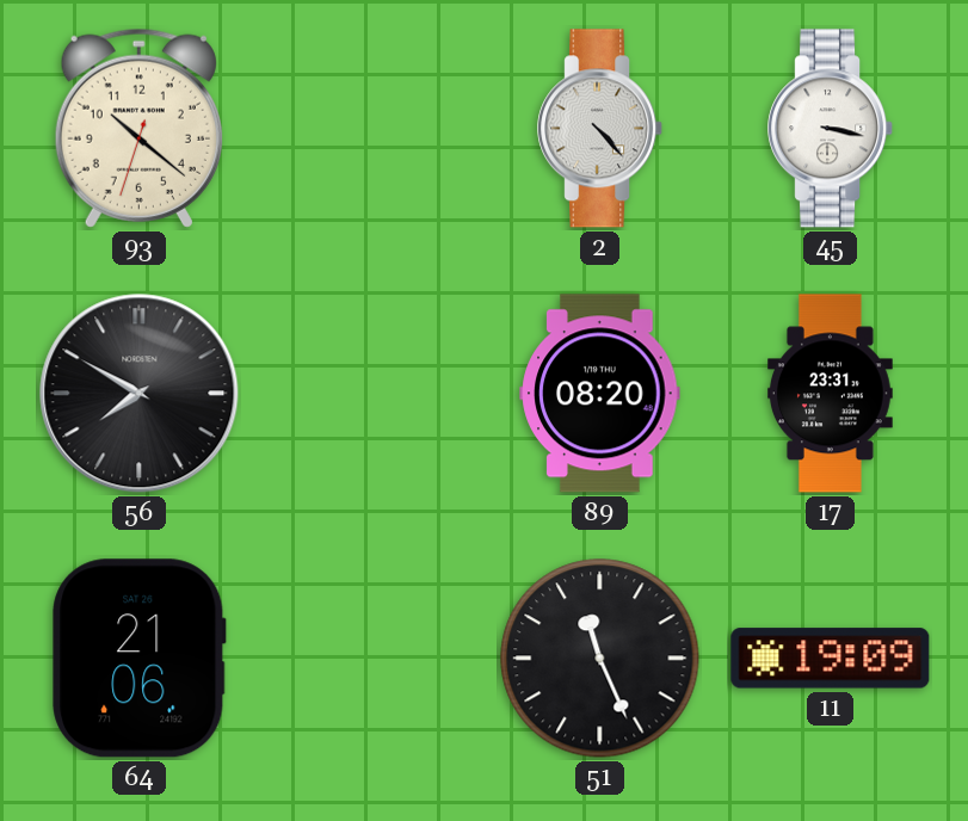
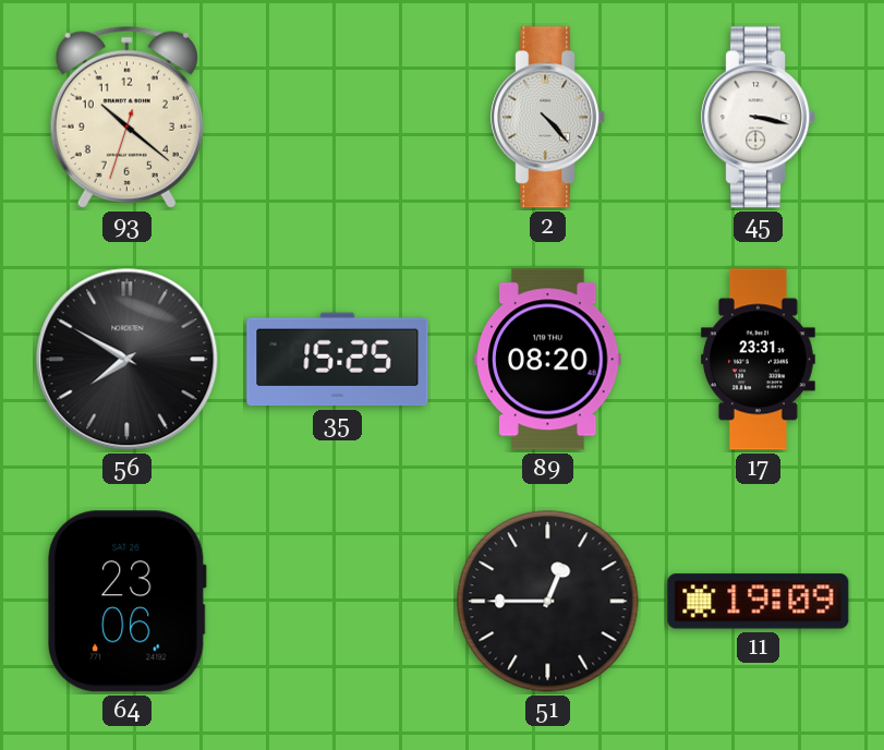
35: none -> 15:25
64: 21:06 -> 23:06
51: 11:26 -> 12:45
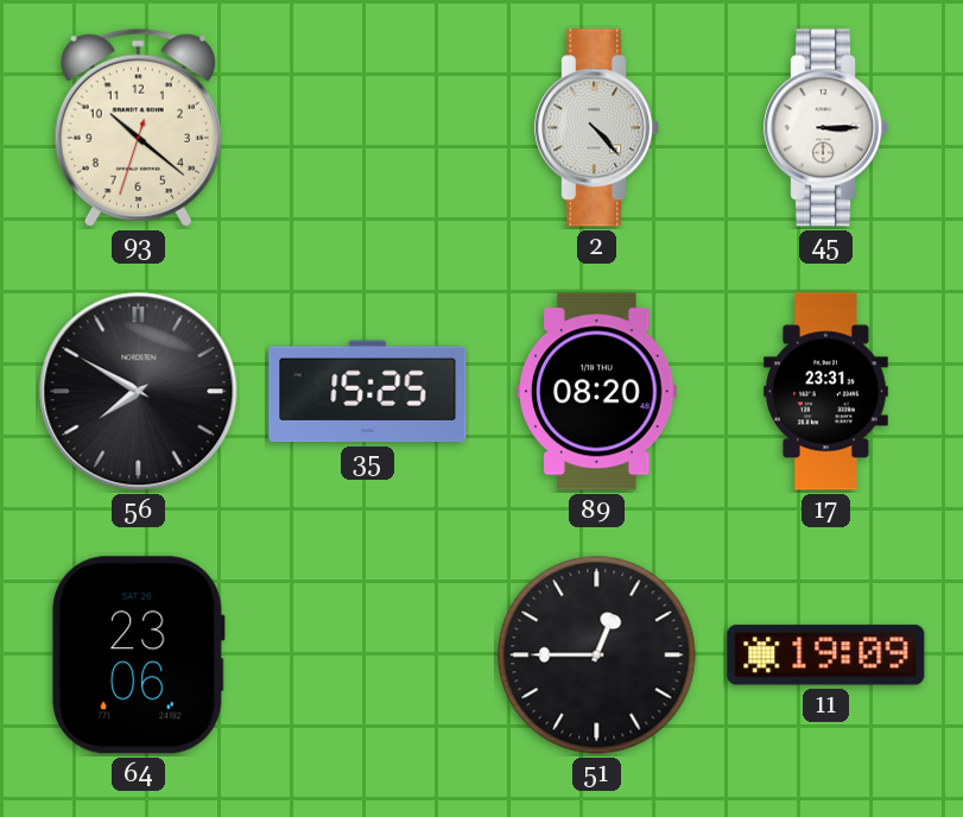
45: 3:17 -> 3:15
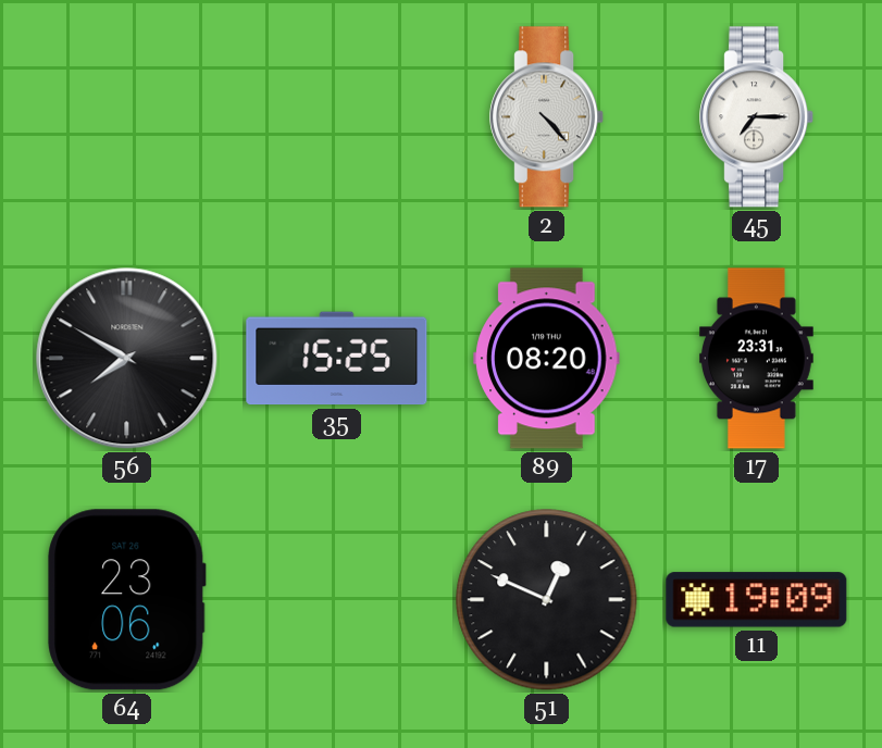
93: 10:21 -> none
45: 3:15 -> 7:15
51: 12:45 -> 12:49
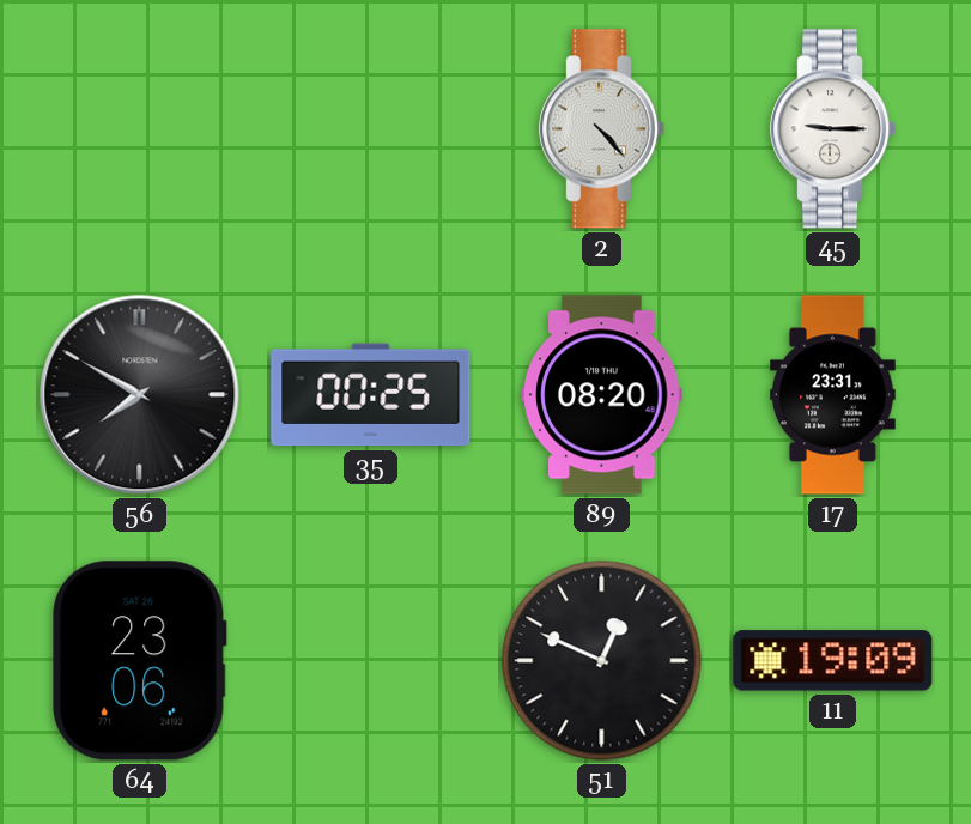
45: 7:15 -> 9:15
35: 15:25 -> 00:25
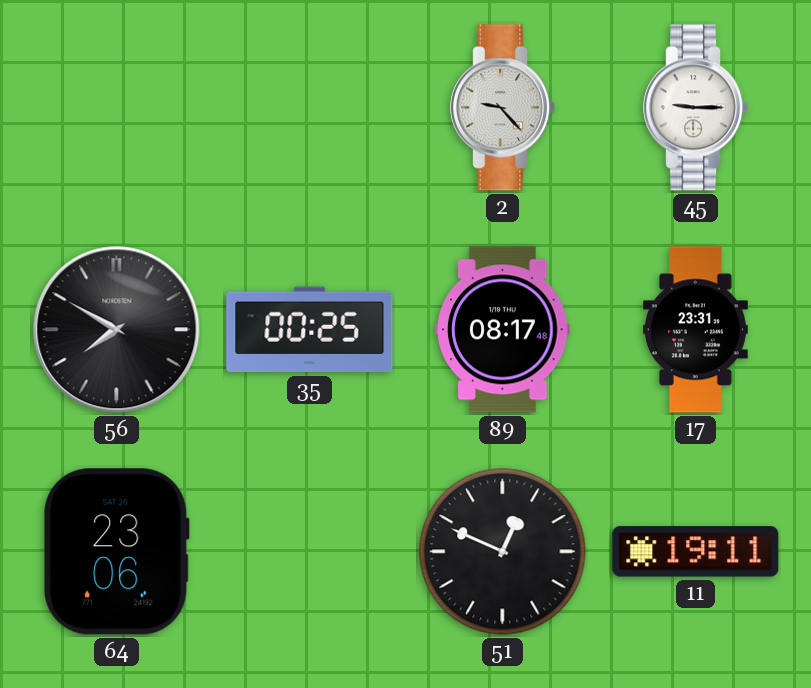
2: 4:23 -> 9:23
89: 08:20 -> 08:17
11: 19:09 -> 19:11
